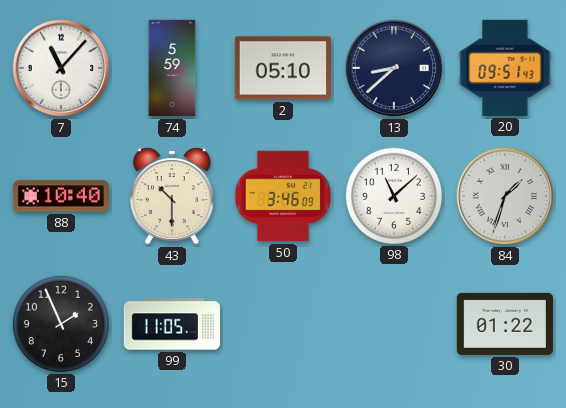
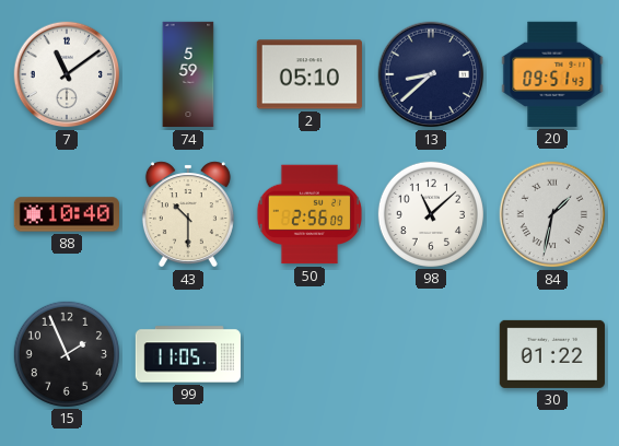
7: 11:07 -> 11:09
50: 3:46 -> 2:56
84: 1:33 -> 1:32
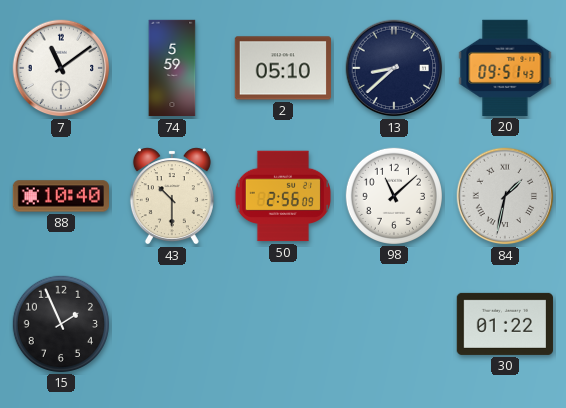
99: 11:05 -> none
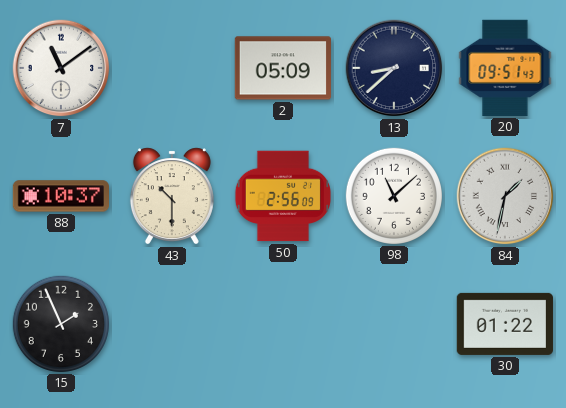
74: 5:59 -> none
2: 05:10 -> 05:09
88: 10:40 -> 10:37
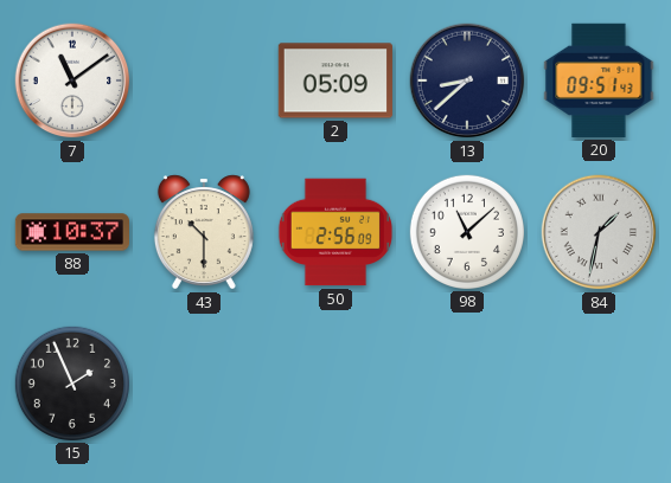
30: 01:22 -> none
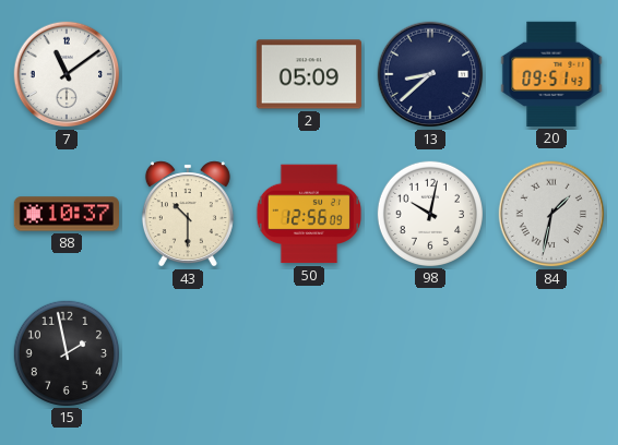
50: 2:56 -> 12:56
98: 11:08 -> 10:02
15: 1:56 -> 1:58
